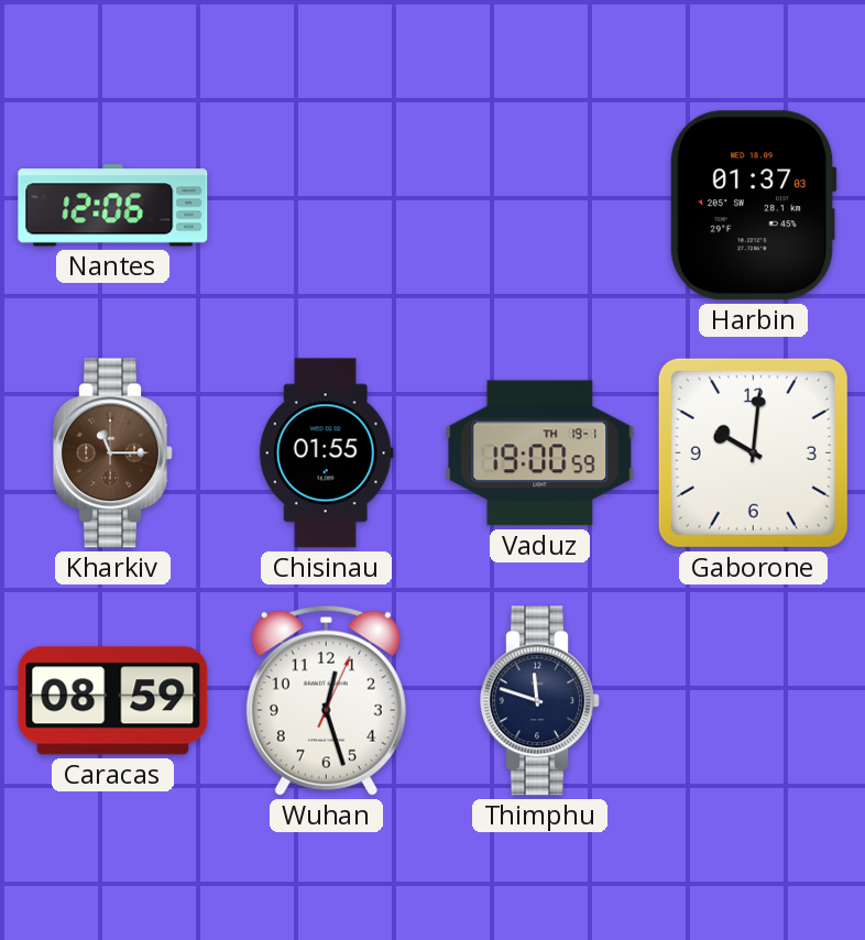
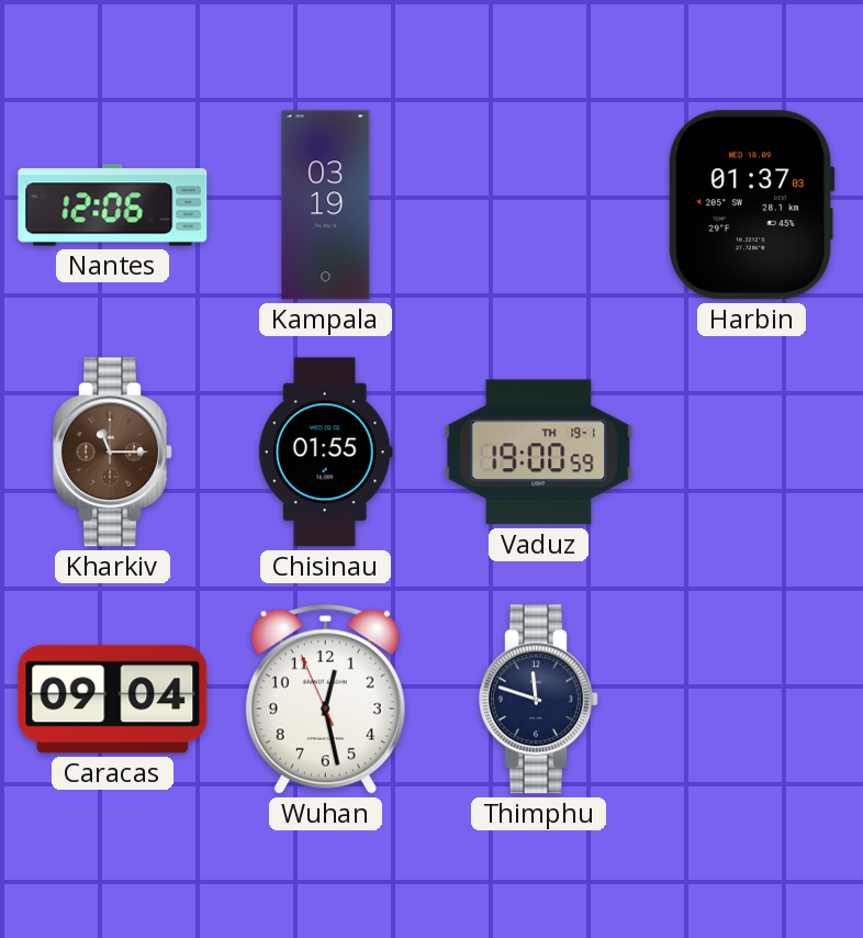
Kampala: none -> 03:19
Gaborone: 10:01 -> none
Caracas: 08:59 -> 09:04
Wuhan: 12:27:04 -> 12:27:56
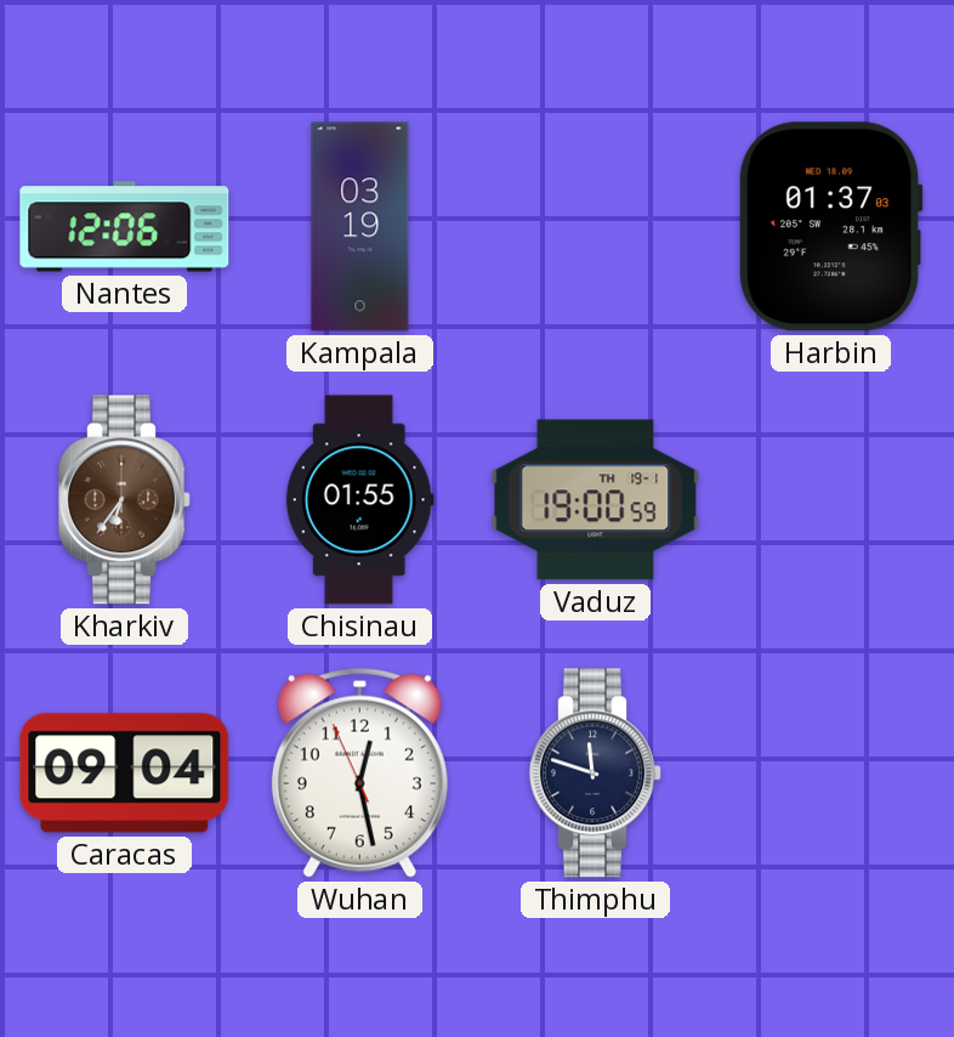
Kharkiv: 11:15 -> 6:36
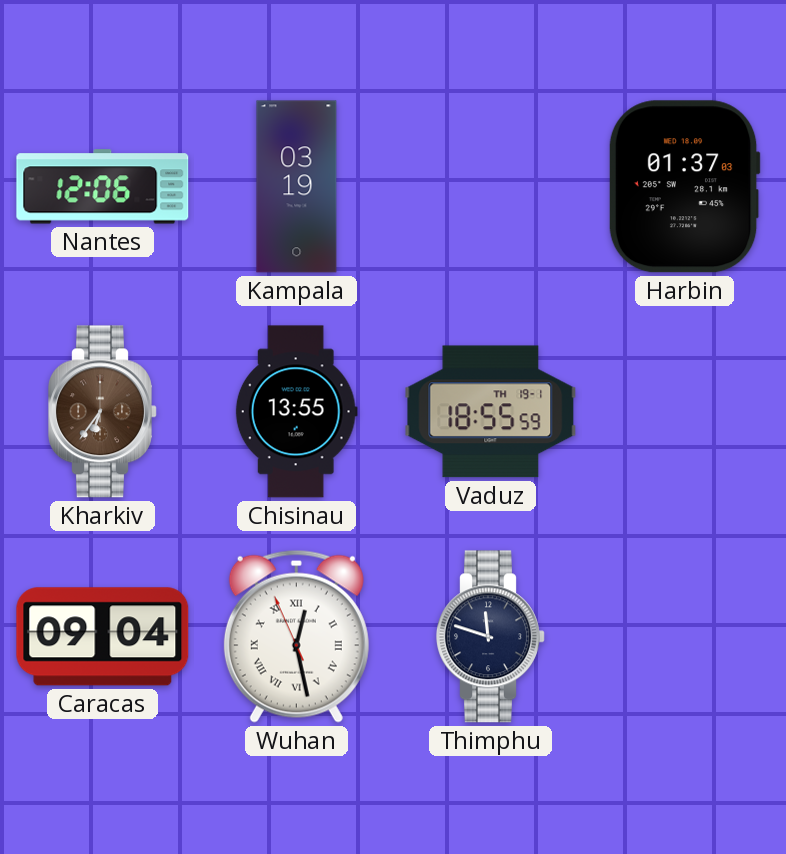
Chisinau: 01:55 -> 13:55
Vaduz: 19:00 -> 18:55
Wuhan numerals: Arabic -> Roman
